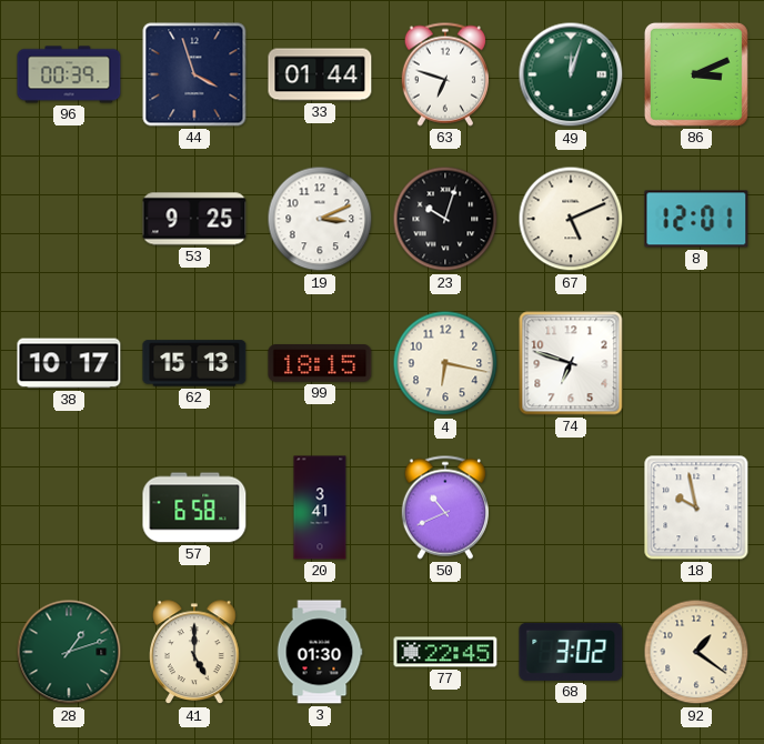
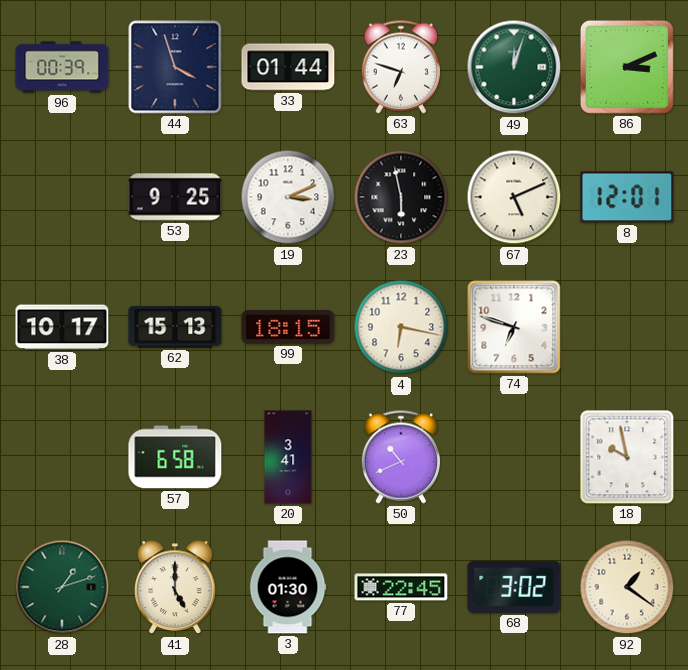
23: 10:03 -> 5:58
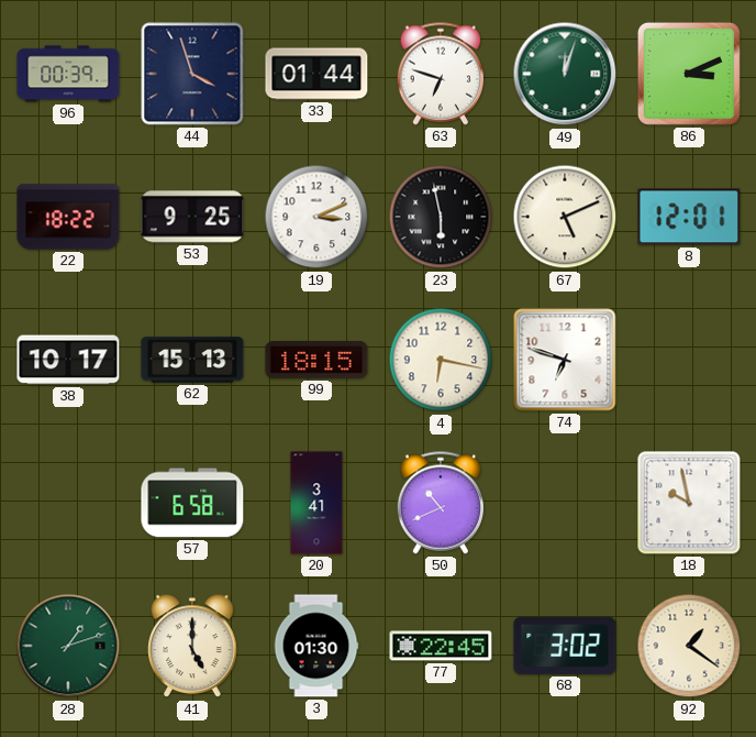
22: none -> 18:22
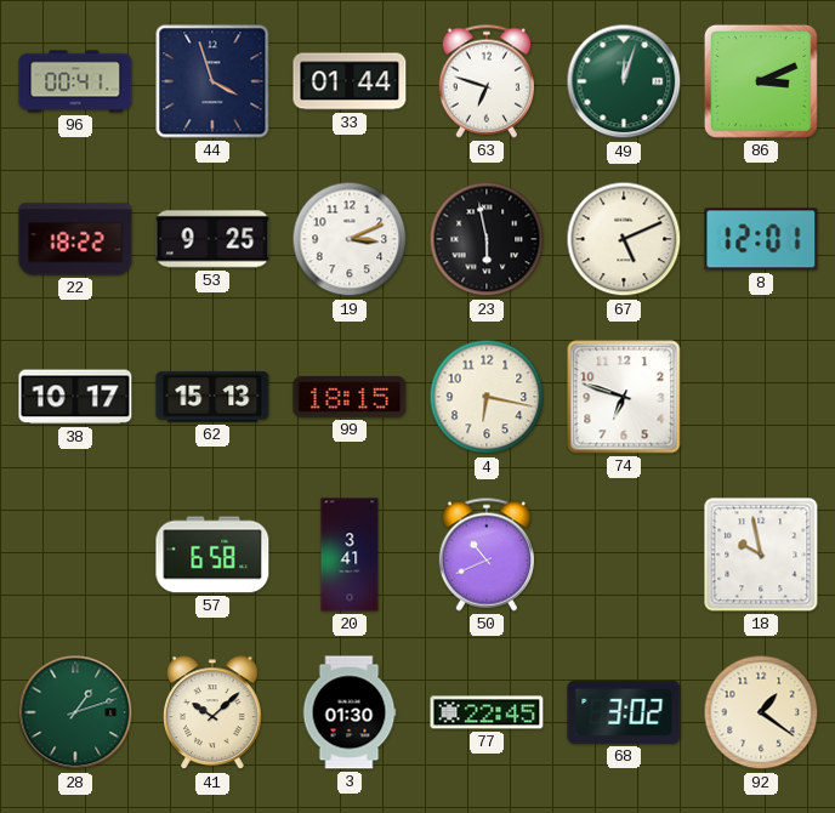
96: 00:39 -> 00:41
41: 5:00 -> 10:08
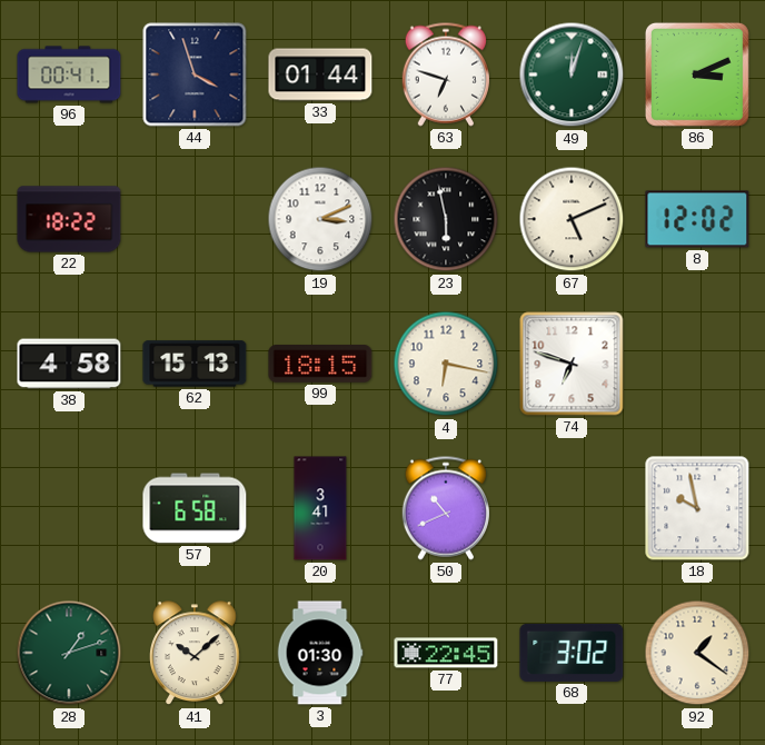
53: 9:25 -> none
8: 12:01 -> 12:02
38: 10:17 -> 4:58
